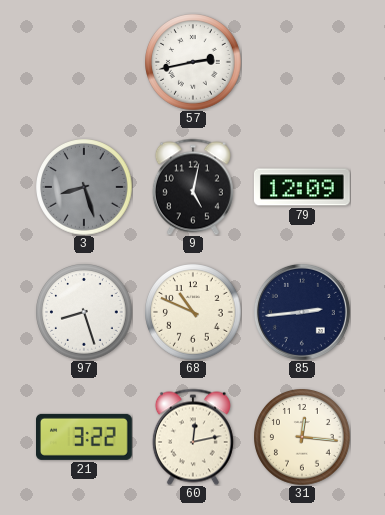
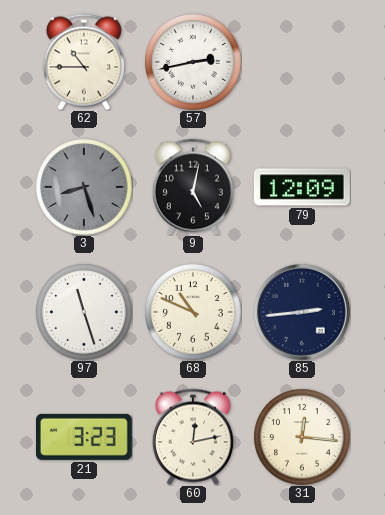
62: none -> 10:45
97: 8:27 -> 11:27
21: 3:22 -> 3:23
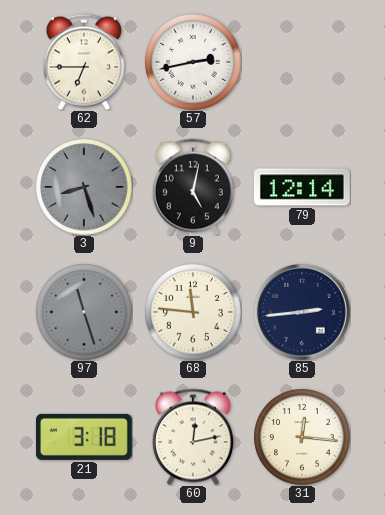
62: 10:45 -> 6:45
79: 12:09 -> 12:14
97 dial: white -> grey
68: 10:49 -> 11:46
21: 3:23 -> 3:18
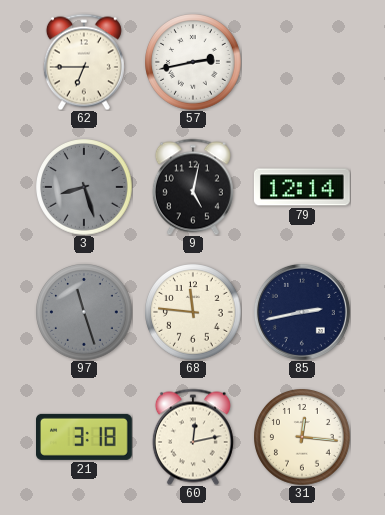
85: 2:44 -> 2:43
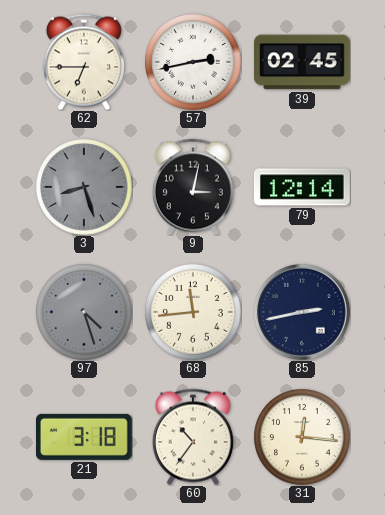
39: none -> 02:45
9: 5:02 -> 3:02
97: 11:27 -> 4:27
68: 11:46 -> 11:44
60: 12:13 -> 10:36
